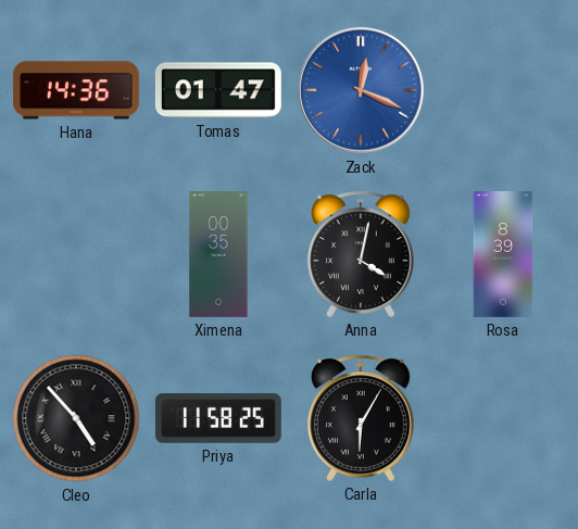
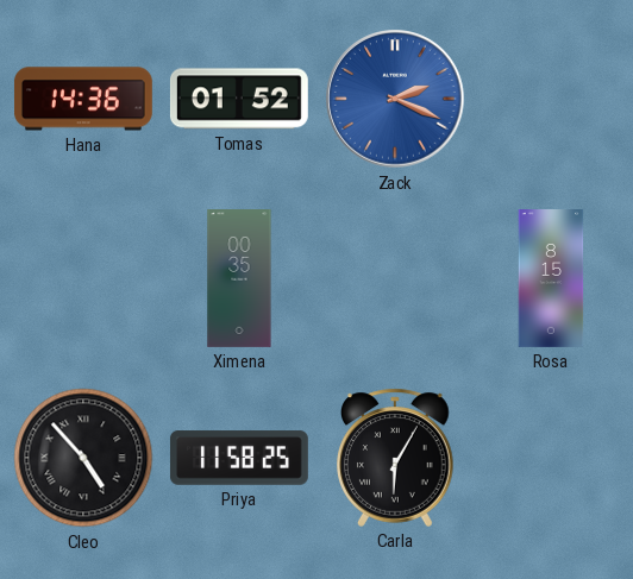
Tomas: 01:47 -> 01:52
Zack: 12:19 -> 2:19
Anna: 4:02 -> none
Rosa: 8:39 -> 8:15
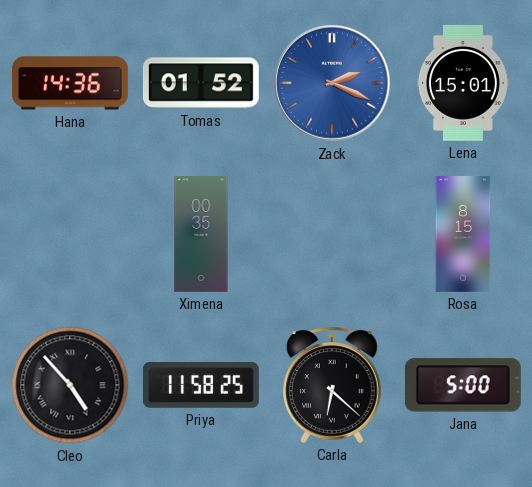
Lena: none -> 15:01
Carla: 6:05 -> 6:22
Jana: none -> 5:00
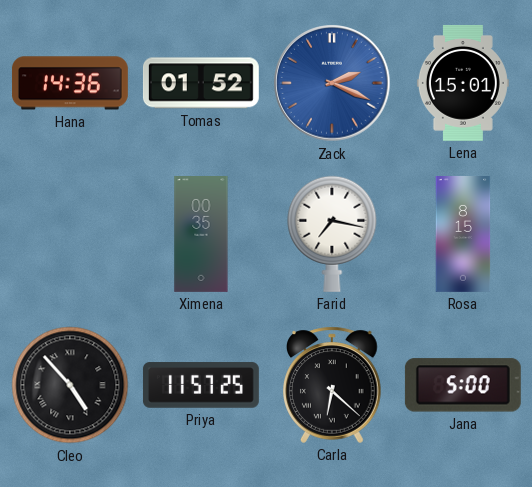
Farid: none -> 7:17
Priya: 11:58 -> 11:57
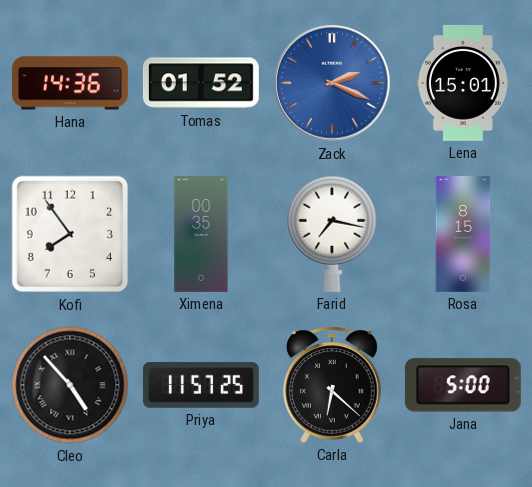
Kofi: none -> 7:54
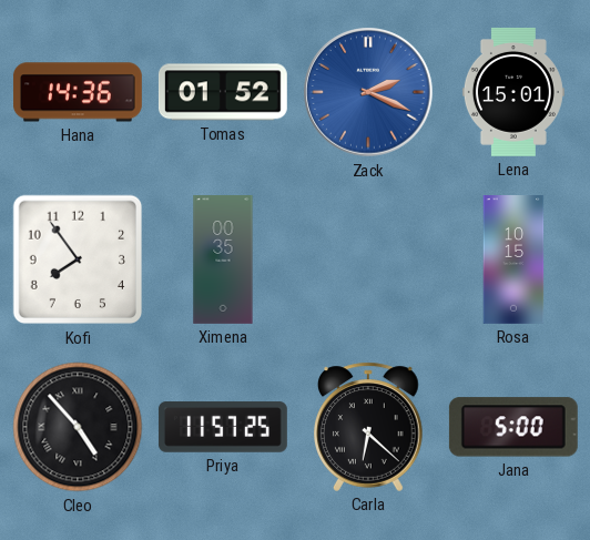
Farid: 7:17 -> none
Rosa: 8:15 -> 10:15
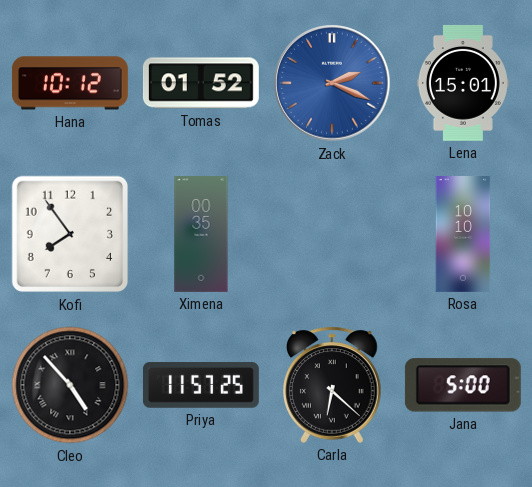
Hana: 14:36 -> 10:12
Rosa: 10:15 -> 10:10
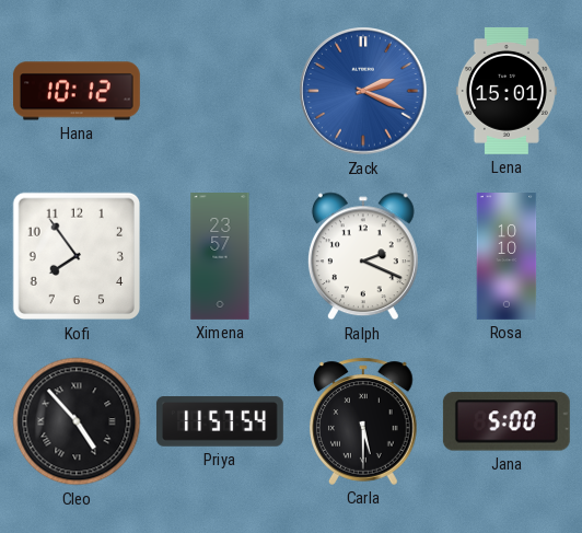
Tomas: 01:52 -> none
Ximena: 00:35 -> 23:57
Ralph: none -> 2:19
Priya: 11:57:25 -> 11:57:54
Carla: 6:22 -> 5:30
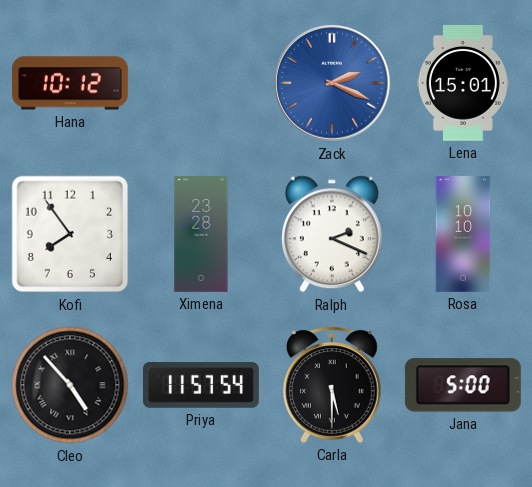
Ximena: 23:57 -> 23:28
